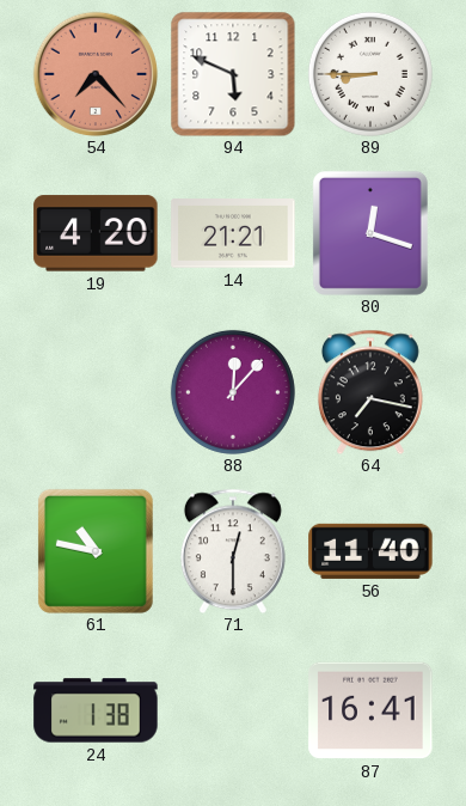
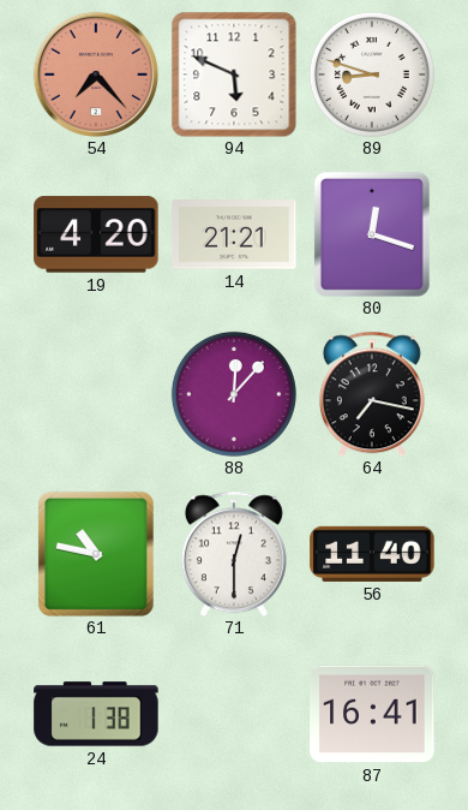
89: 8:45 -> 8:48
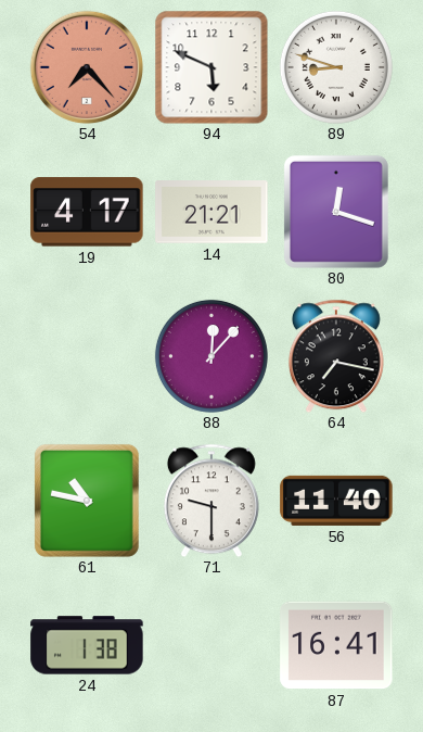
19: 4:20 -> 4:17
71: 12:30 -> 9:30
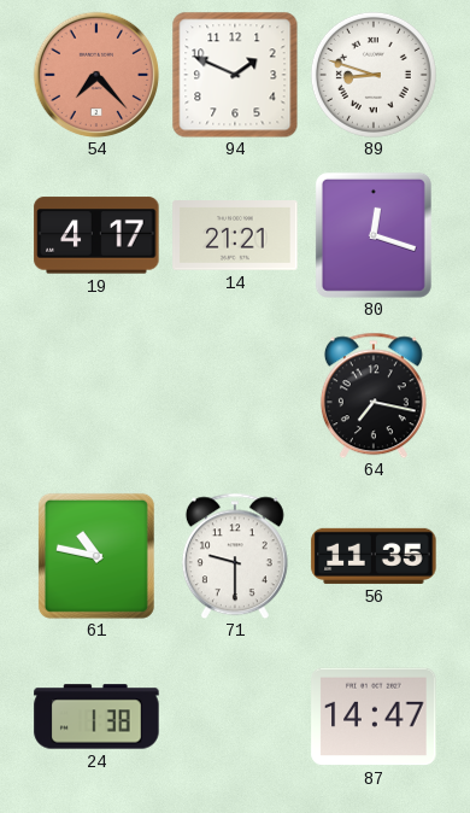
94: 5:49 -> 1:49
88: 12:07 -> none
56: 11:40 -> 11:35
87: 16:41 -> 14:47
